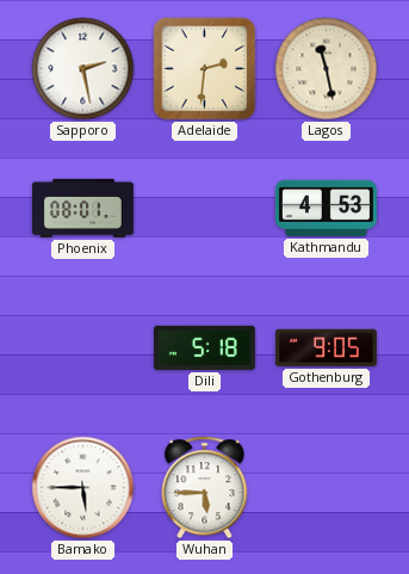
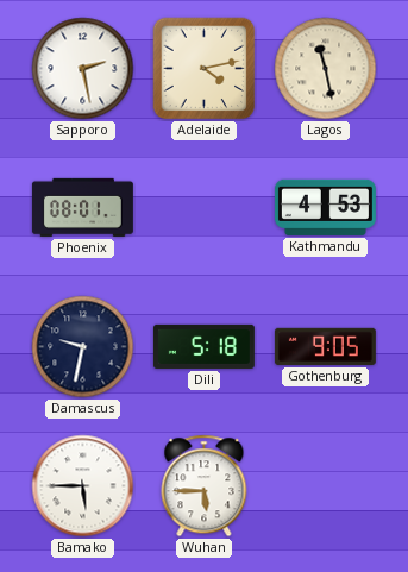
Adelaide: 2:31 -> 4:13
Damascus: none -> 9:32
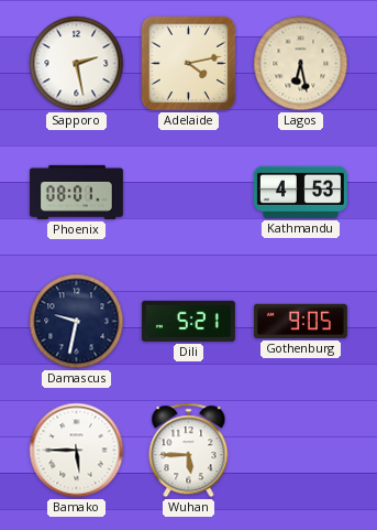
Lagos: 11:28 -> 6:28
Dili: 5:18 -> 5:21
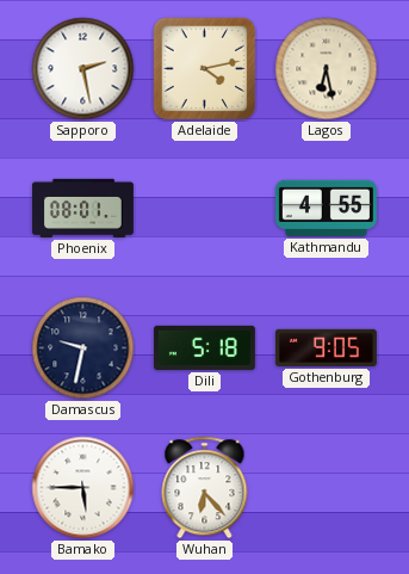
Kathmandu: 4:53 -> 4:55
Dili: 5:21 -> 5:18
Wuhan: 5:45 -> 6:23
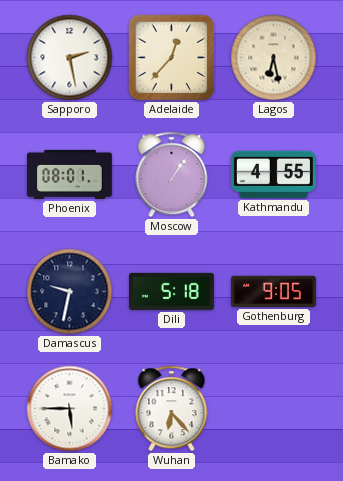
Adelaide: 4:13 -> 12:37
Moscow: none -> 1:06
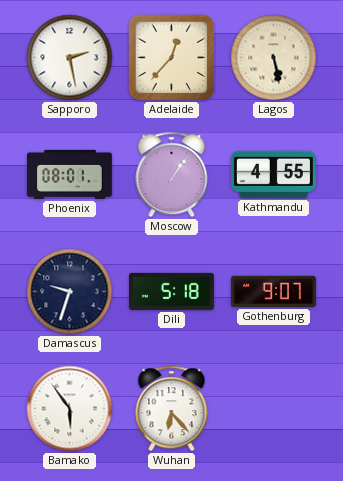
Lagos: 6:28 -> 5:28
Damascus: 9:32 -> 9:33
Gothenburg: 9:05 -> 9:07
Bamako: 5:45 -> 5:54
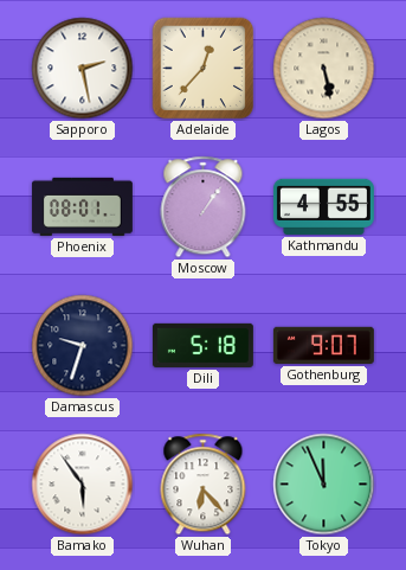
Tokyo: none -> 11:56
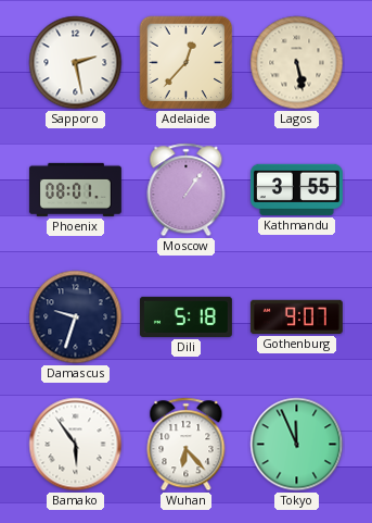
Kathmandu: 4:55 -> 3:55
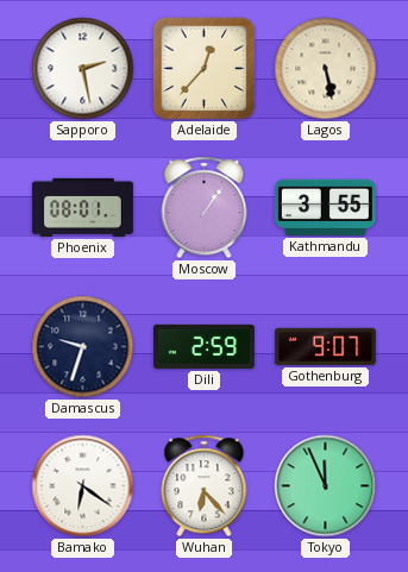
Dili: 5:18 -> 2:59
Bamako: 5:54 -> 6:21
